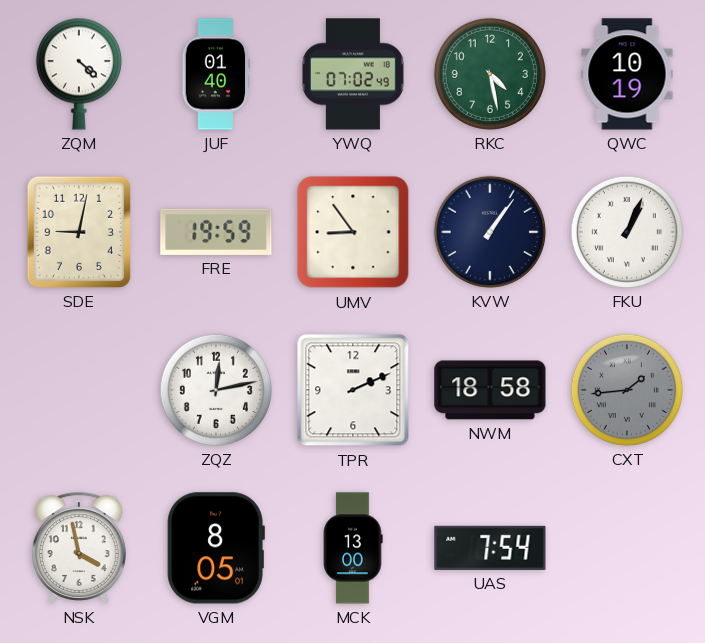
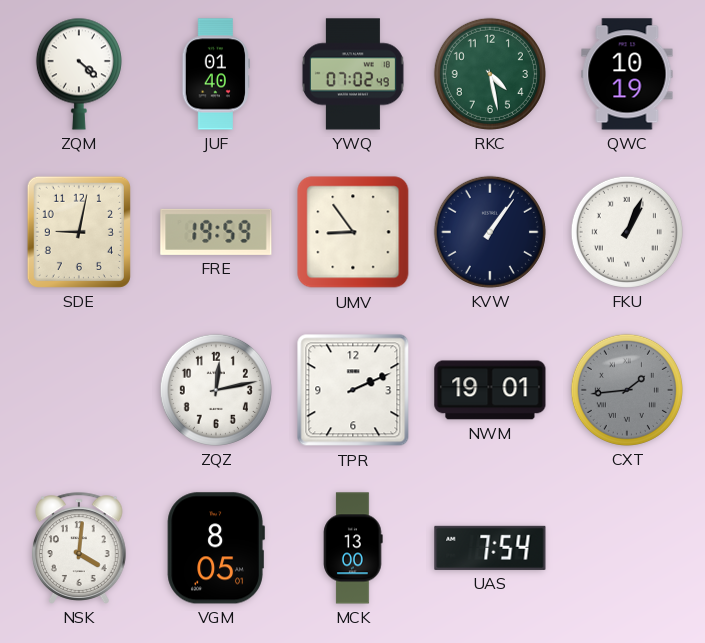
NWM: 18:58 -> 19:01
NSK: 3:58 -> 4:01
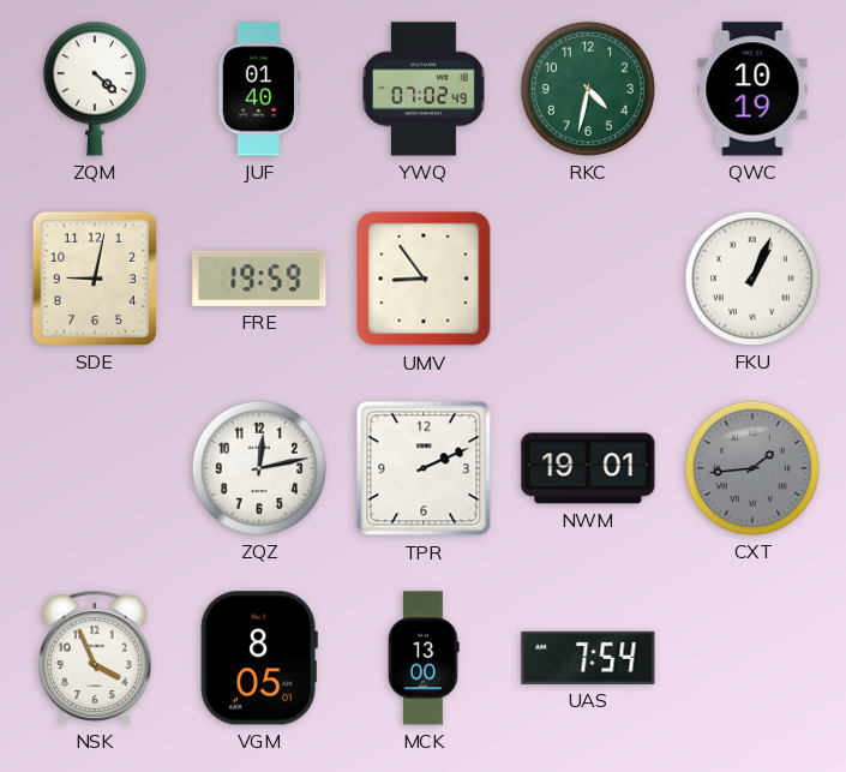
RKC: 4:28 -> 4:32
KVW: 1:06 -> none
NSK: 4:01 -> 3:56
